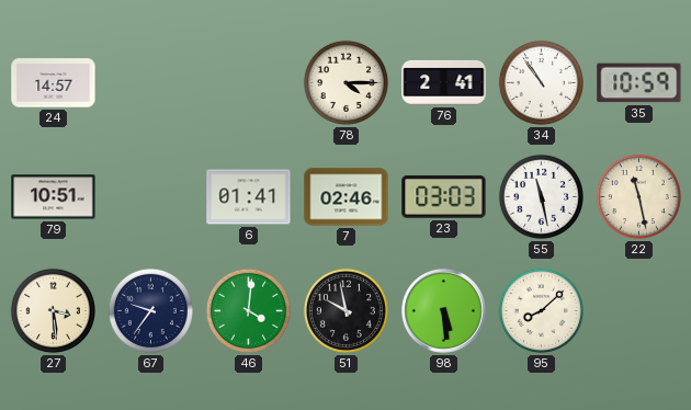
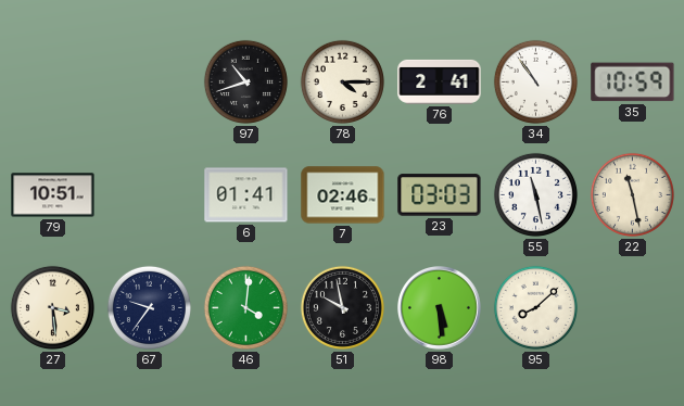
24: 14:57 -> none
97: none -> 10:42
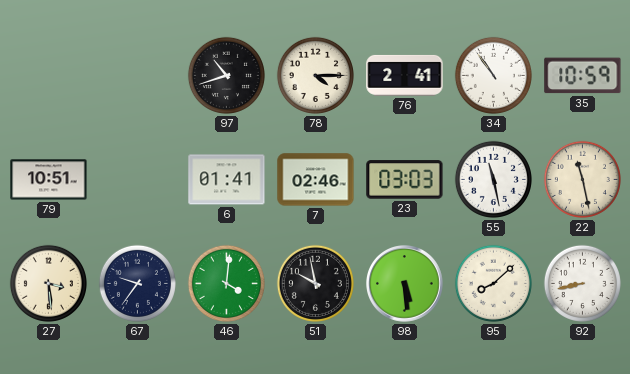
92: none -> 8:43
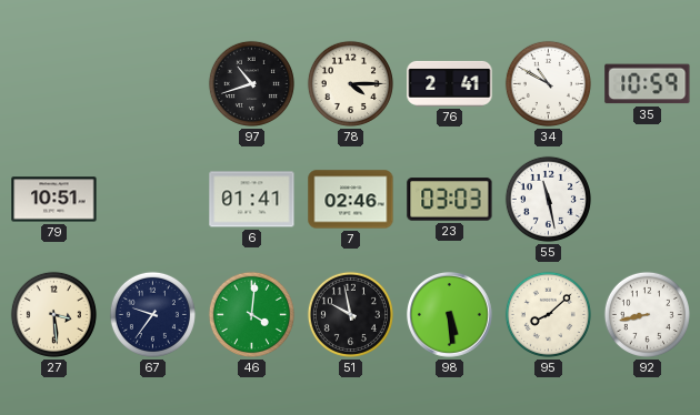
34: 10:54 -> 10:50
22: 11:28 -> none
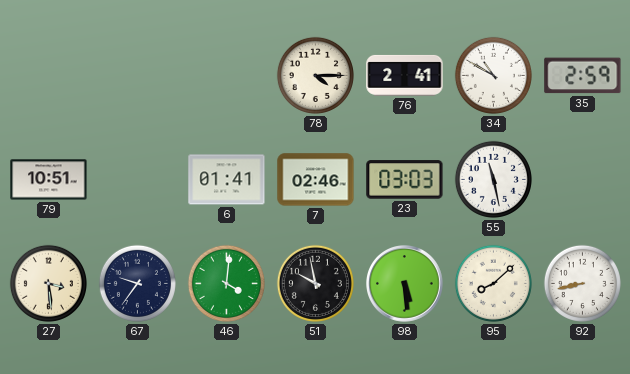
97: 10:42 -> none
35: 10:59 -> 2:59
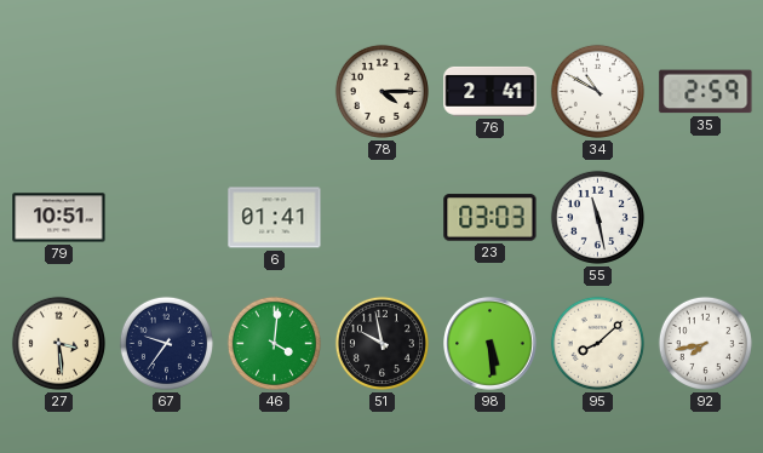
7: 02:46 -> none
92: 8:43 -> 7:43
